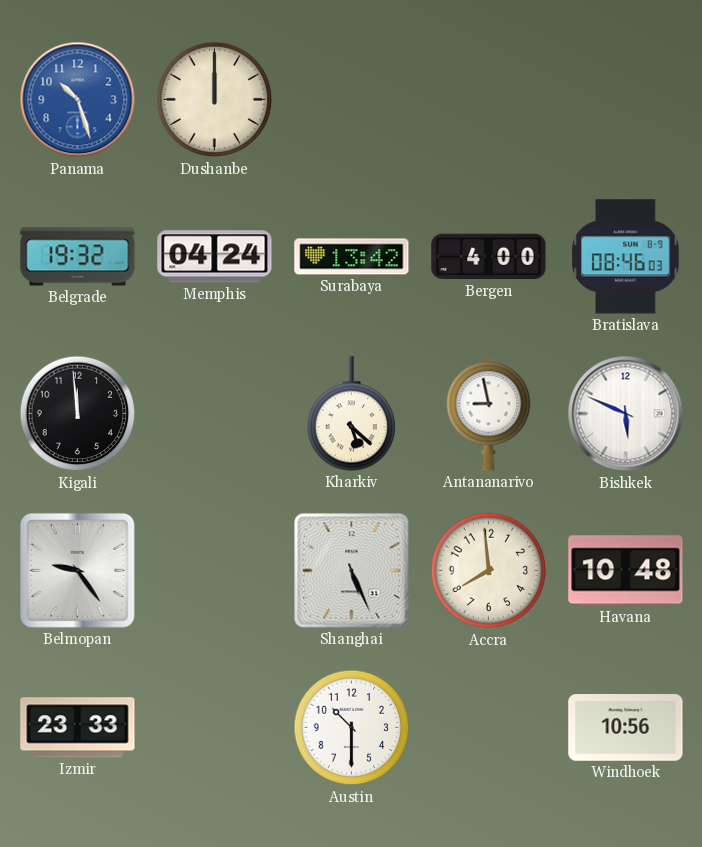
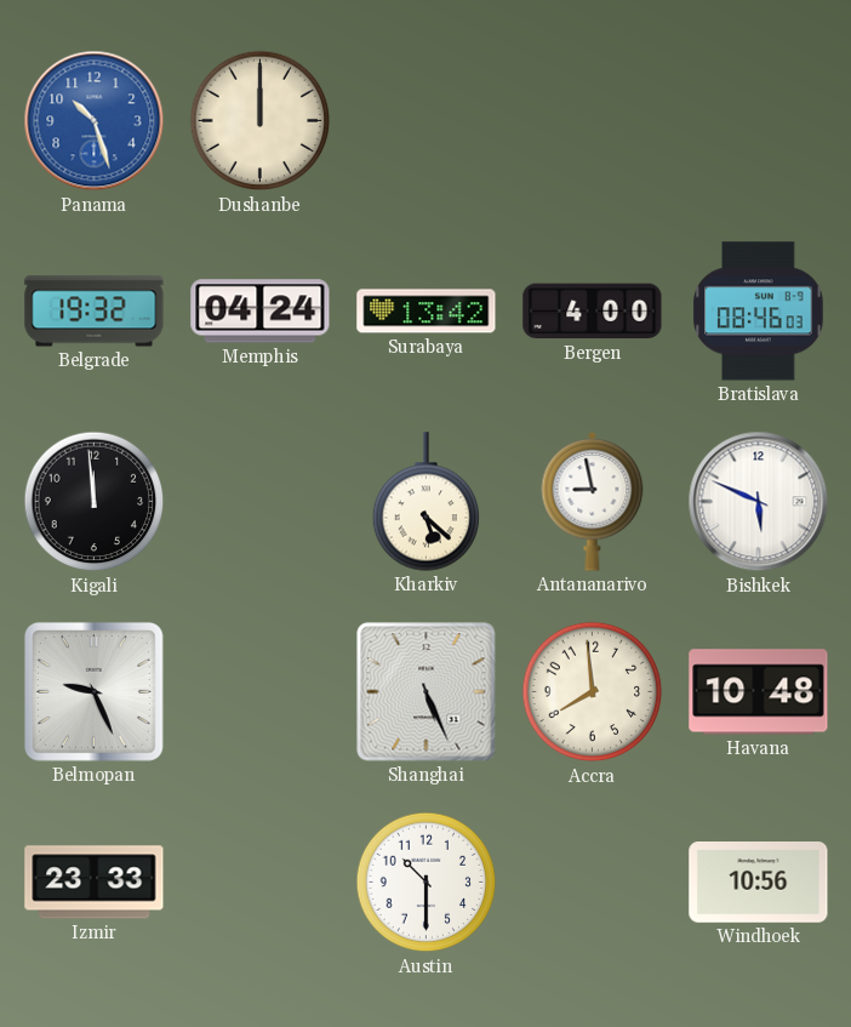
Belmopan: 9:24 -> 9:26
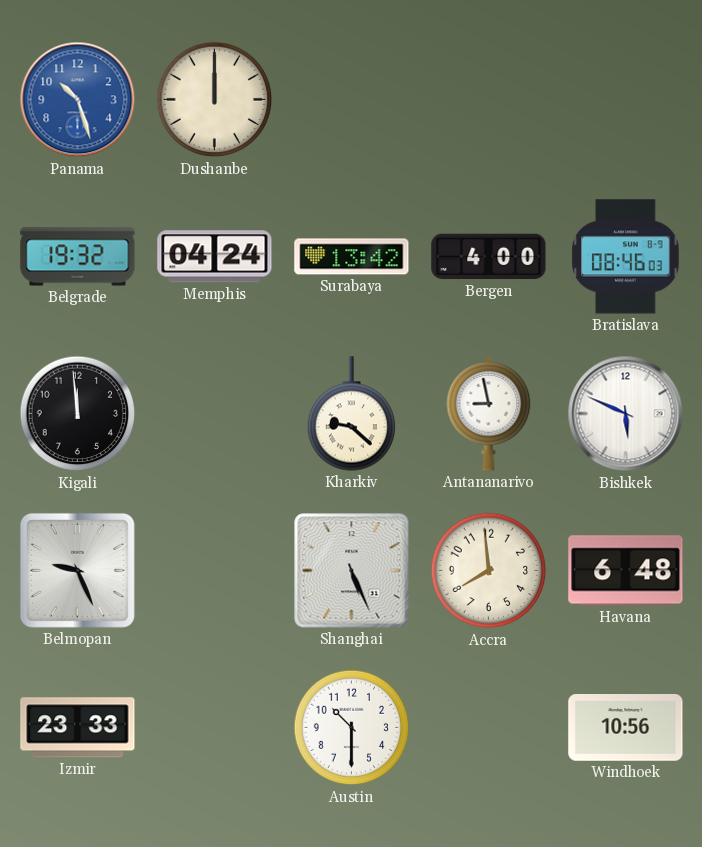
Kharkiv: 5:22 -> 9:22
Havana: 10:48 -> 6:48
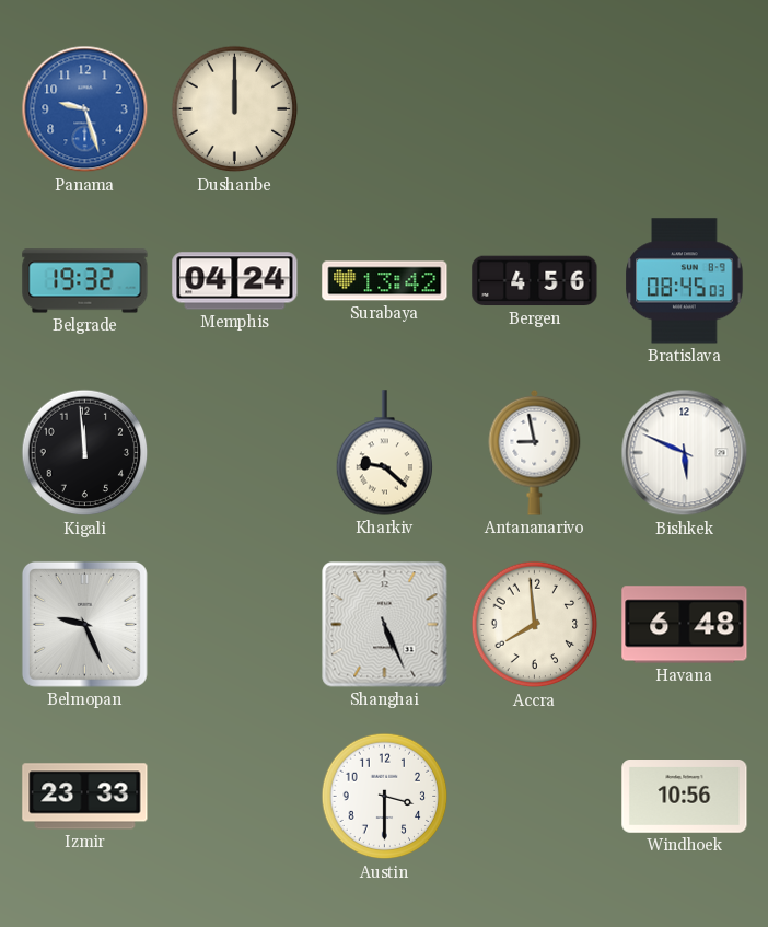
Panama: 10:27 -> 9:27
Bergen: 4:00 -> 4:56
Bratislava: 08:46 -> 08:45
Austin: 10:30 -> 3:30
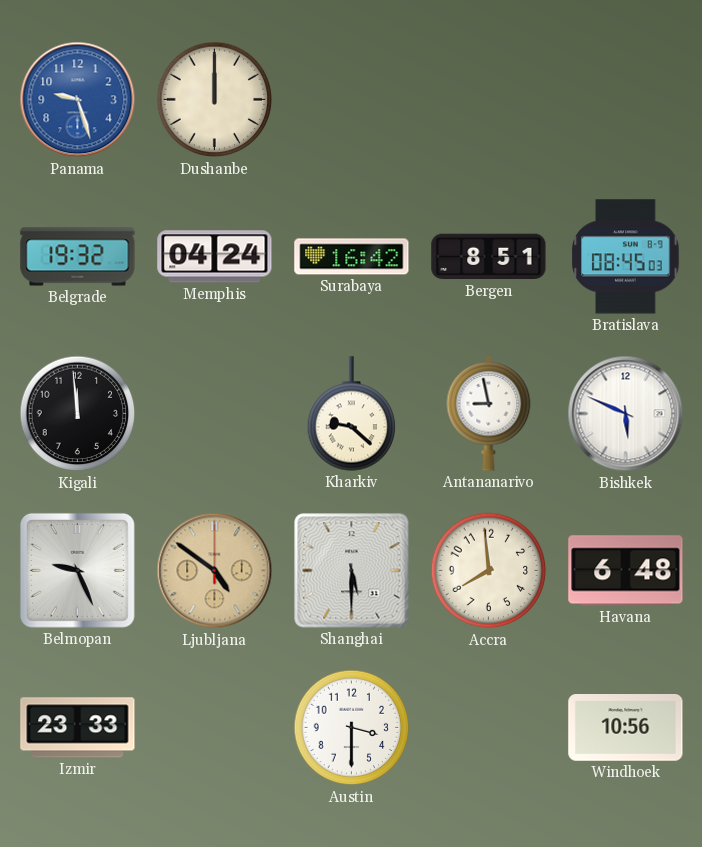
Surabaya: 13:42 -> 16:42
Bergen: 4:56 -> 8:51
Ljubljana: none -> 4:51
Shanghai: 5:26 -> 5:30
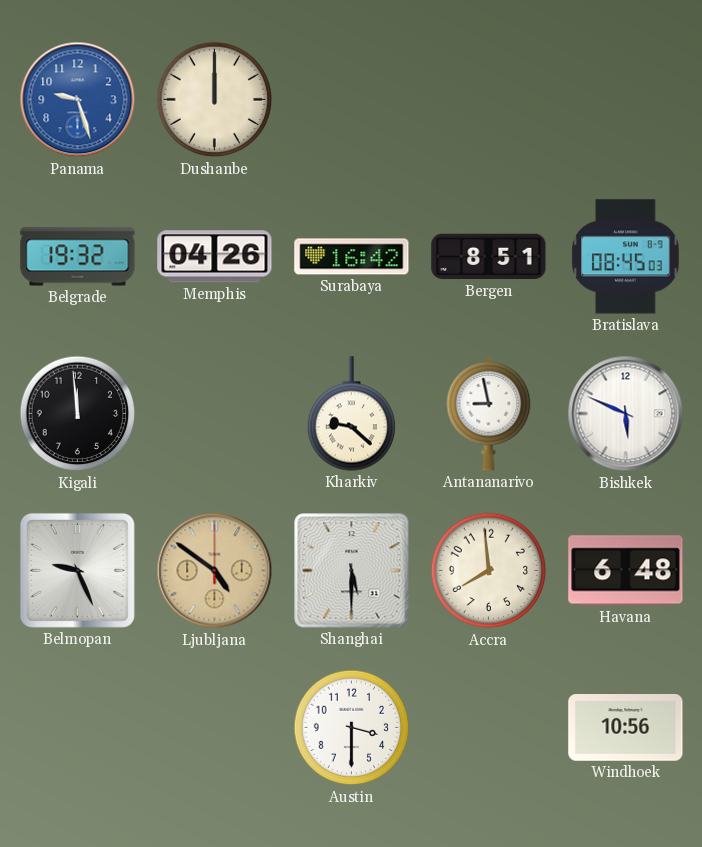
Memphis: 04:24 -> 04:26
Izmir: 23:33 -> none
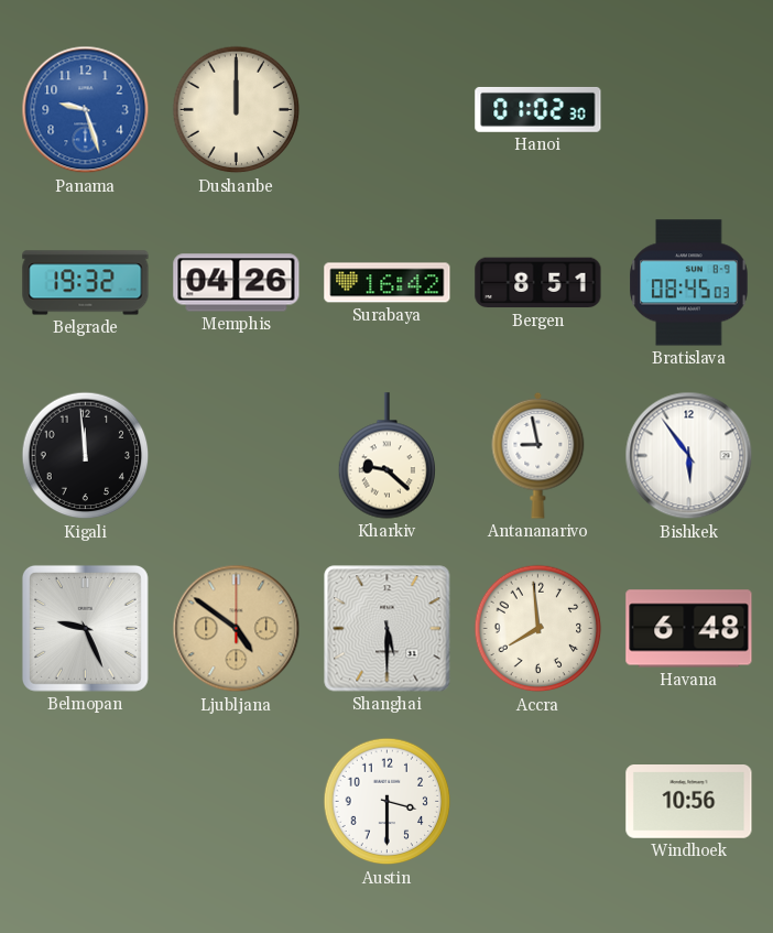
Hanoi: none -> 01:02
Bishkek: 5:49 -> 5:54
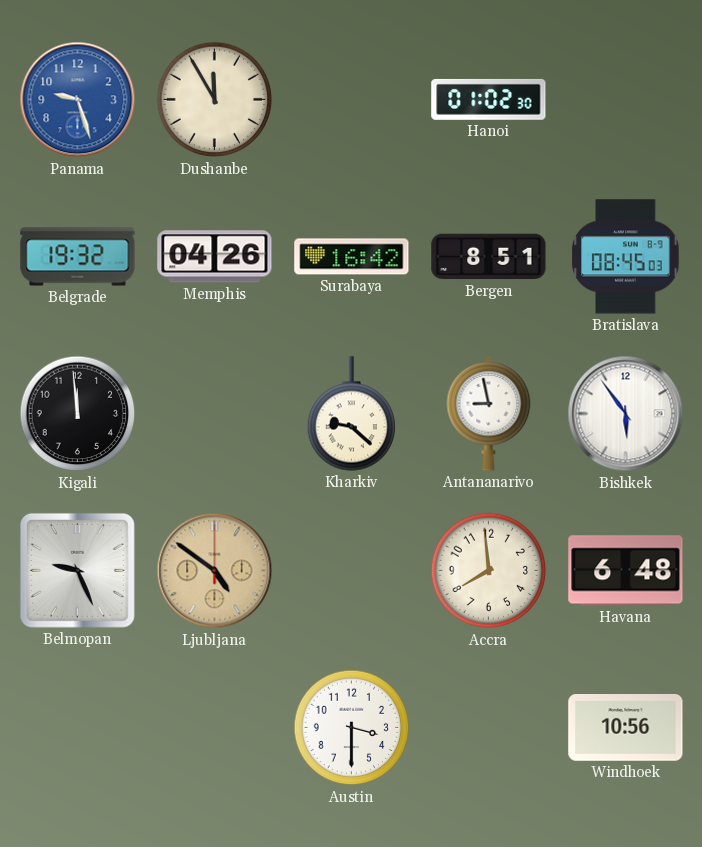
Dushanbe: 12:00 -> 11:55
Shanghai: 5:30 -> none
